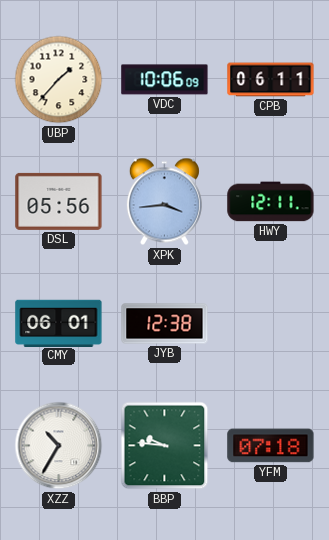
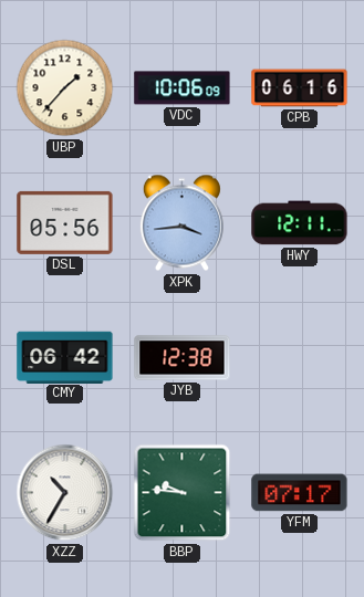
CPB: 06:11 -> 06:16
CMY: 06:01 -> 06:42
YFM: 07:18 -> 07:17
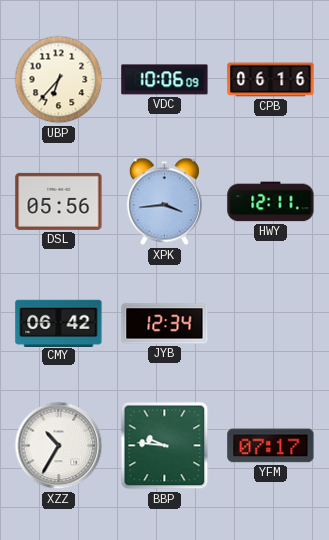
UBP: 1:37 -> 6:37
JYB: 12:38 -> 12:34
